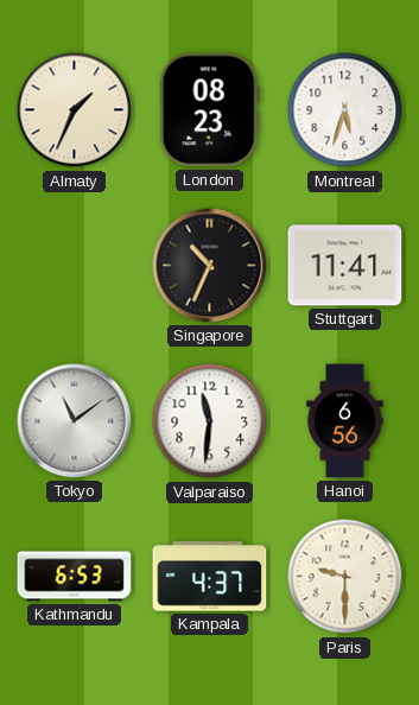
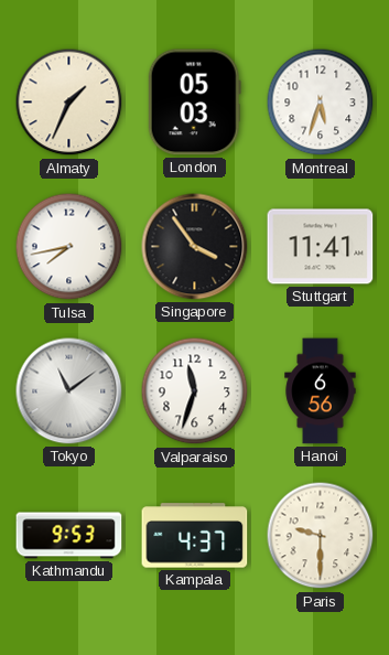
London: 08:23 -> 05:03
Tulsa: none -> 7:43
Singapore: 10:34 -> 3:54
Valparaiso: 11:31 -> 11:33
Kathmandu: 6:53 -> 9:53
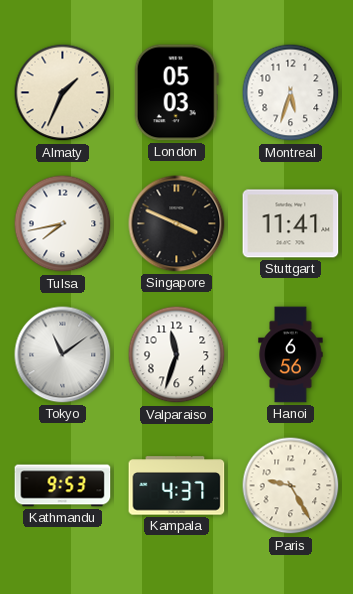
Singapore: 3:54 -> 3:49
Paris: 9:30 -> 9:25
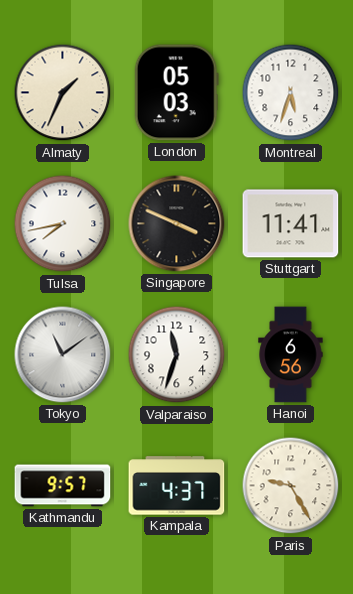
Kathmandu: 9:53 -> 9:57
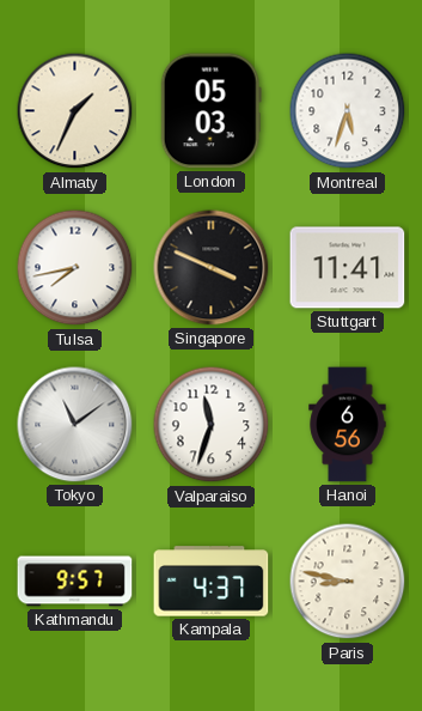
Paris: 9:25 -> 8:47
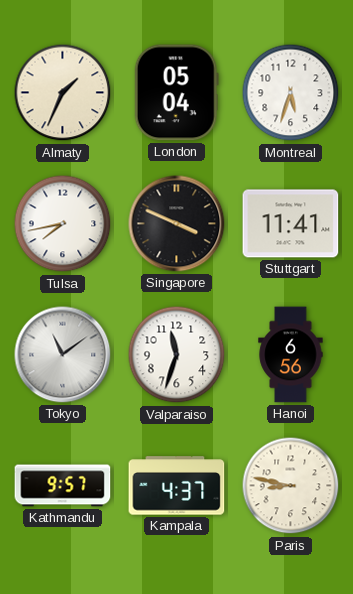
London: 05:03 -> 05:04
